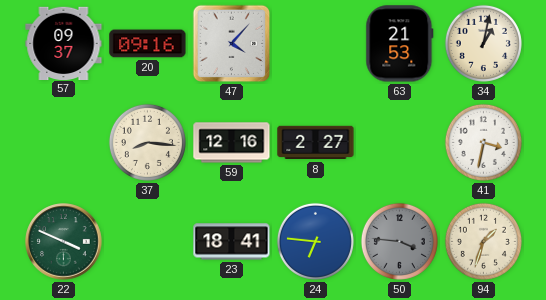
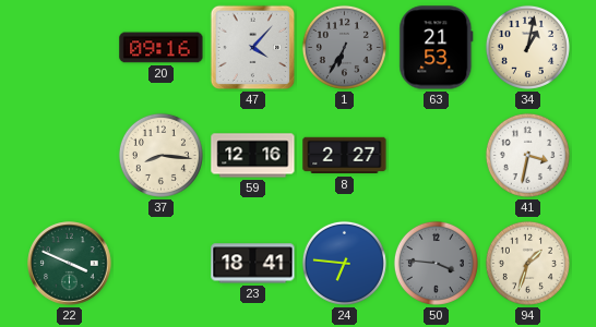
57: 09:37 -> none
1: none -> 6:35
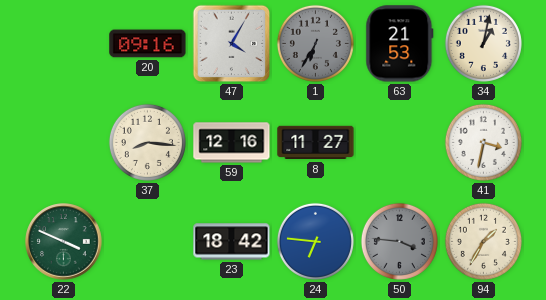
47: 4:07 -> 4:05
8: 2:27 -> 11:27
23: 18:41 -> 18:42
94: 1:33 -> 1:35
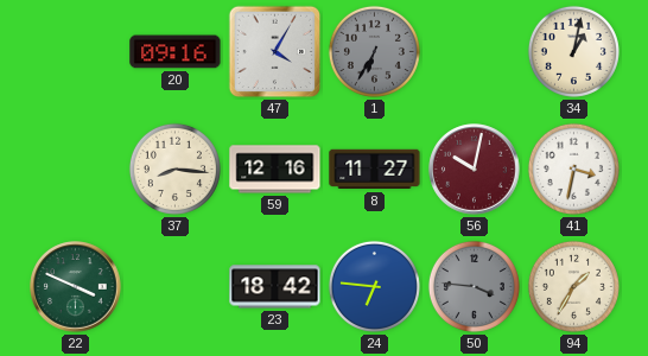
63: 21:53 -> none
56: none -> 10:02
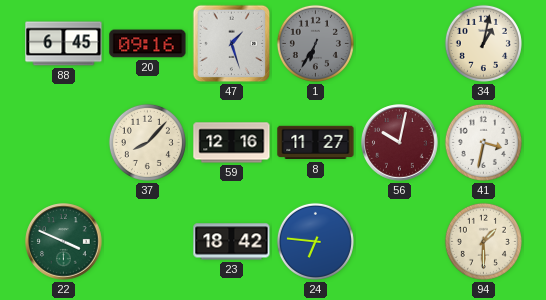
88: none -> 6:45
47: 4:05 -> 1:27
37: 8:16 -> 8:07
50: 3:46 -> none
94: 1:35 -> 1:30
